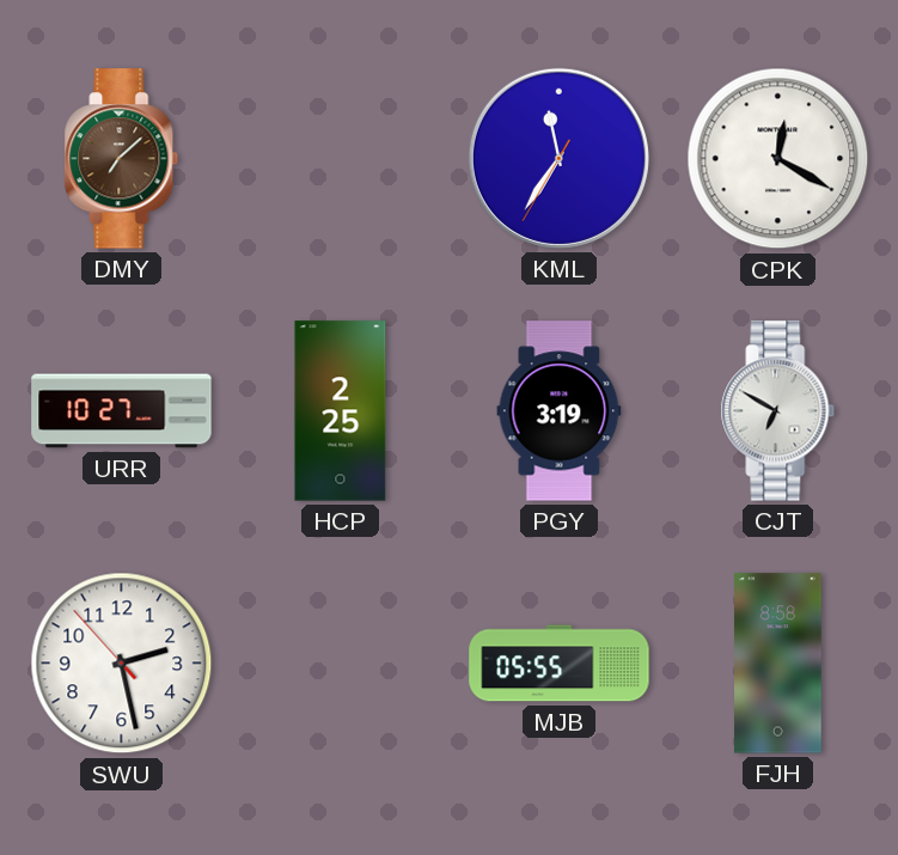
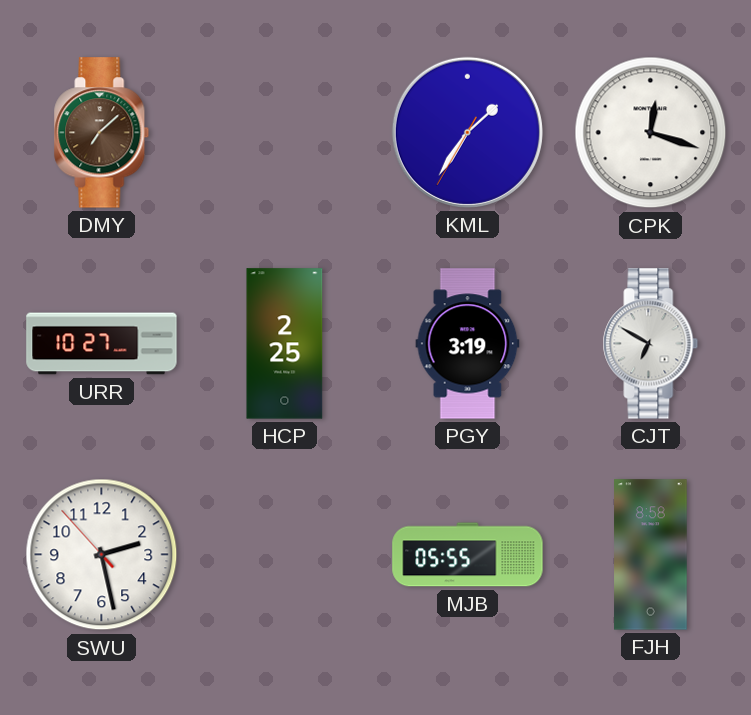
KML: 11:35 -> 1:35
CPK: 12:20 -> 12:18
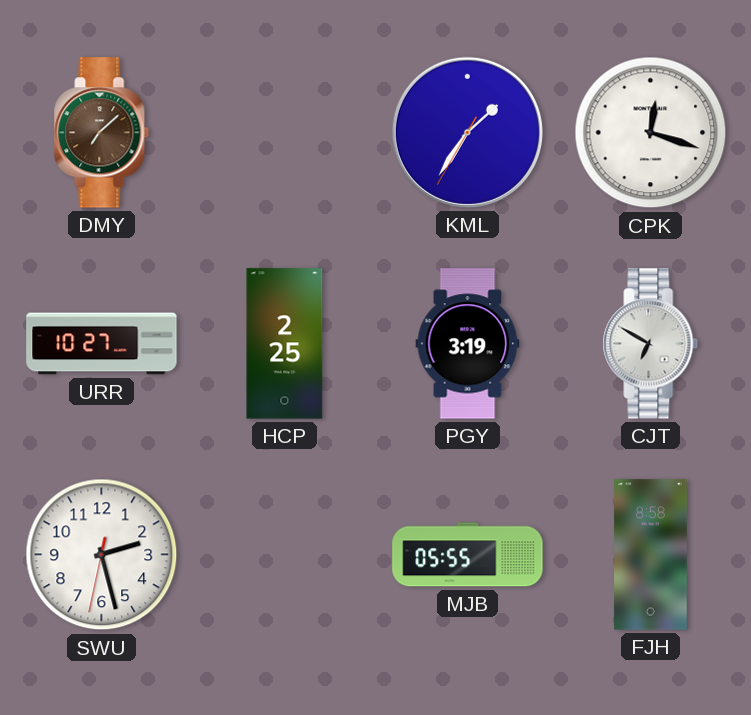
SWU: 2:27:53 -> 2:27:32
